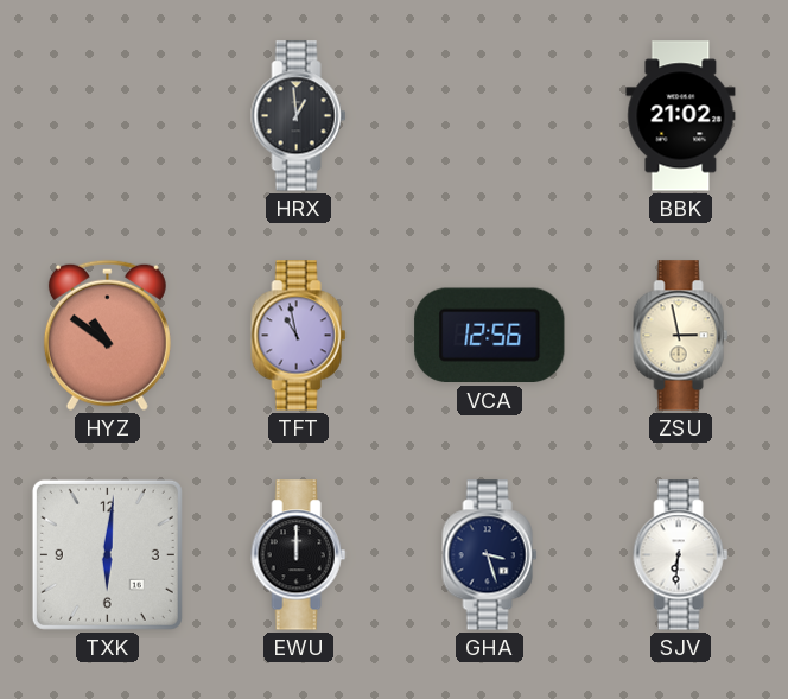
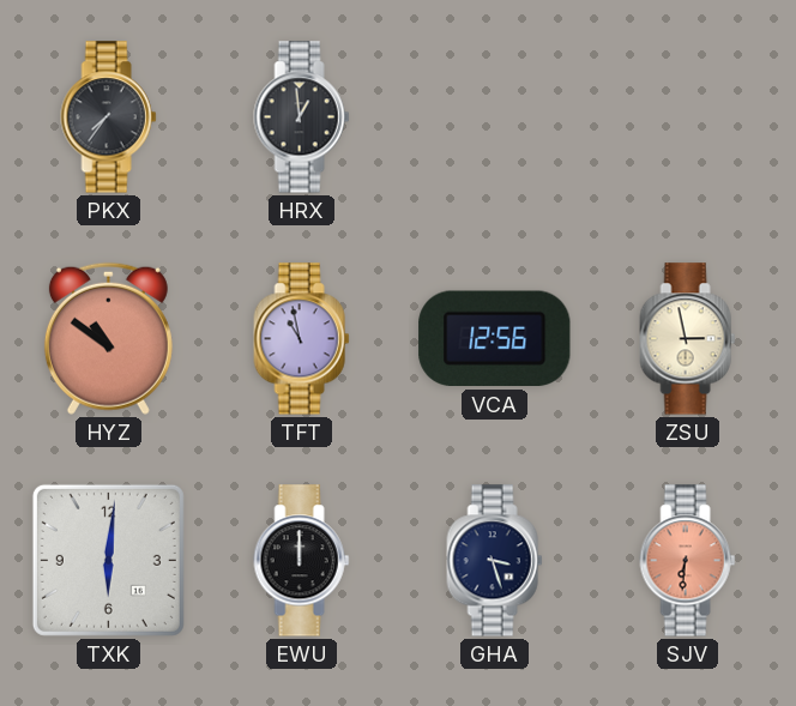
PKX: none -> 7:36
BBK: 21:02 -> none
SJV dial: white -> salmon
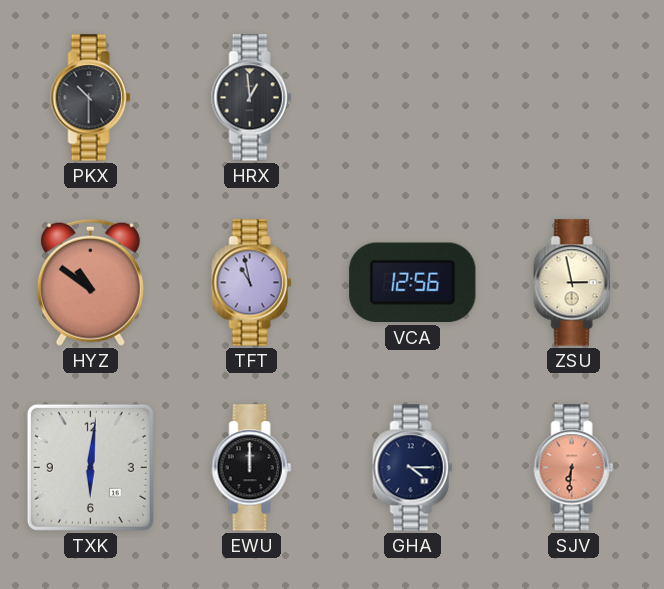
PKX: 7:36 -> 10:30
GHA: 3:27 -> 4:15
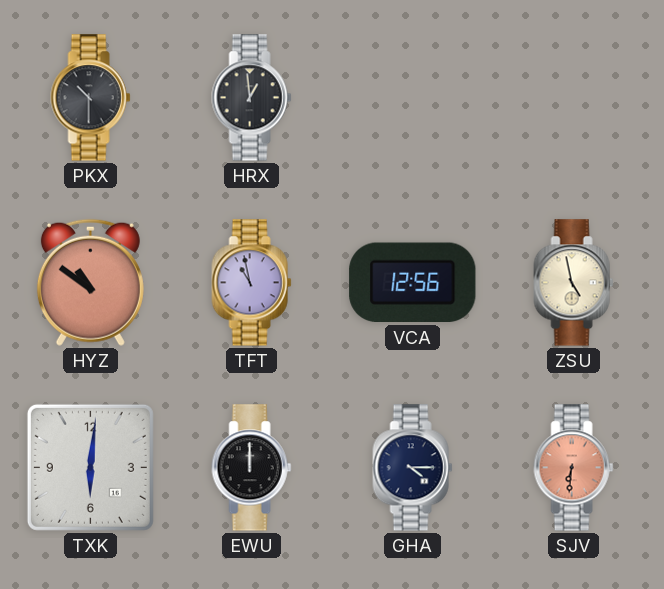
ZSU: 2:58 -> 4:58
